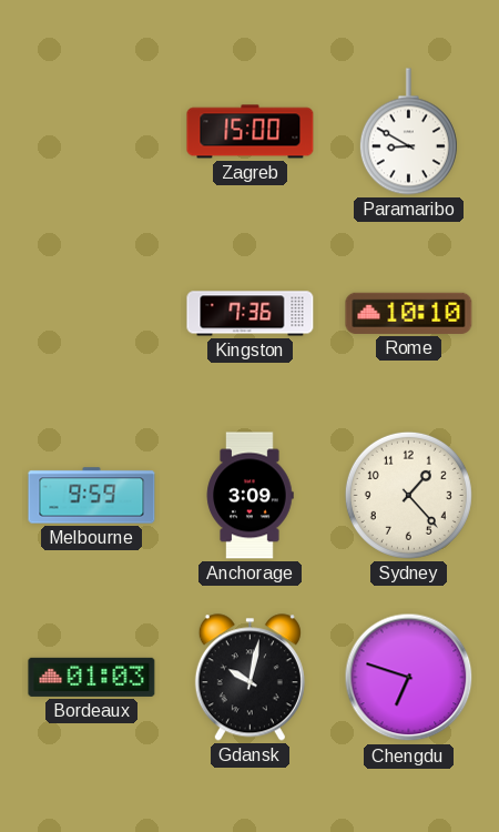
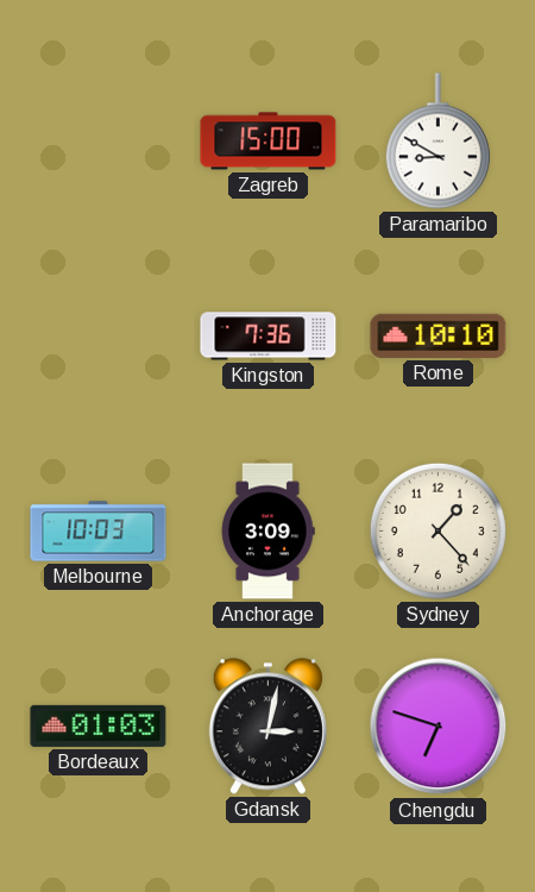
Melbourne: 9:59 -> 10:03
Gdansk: 10:02 -> 3:02
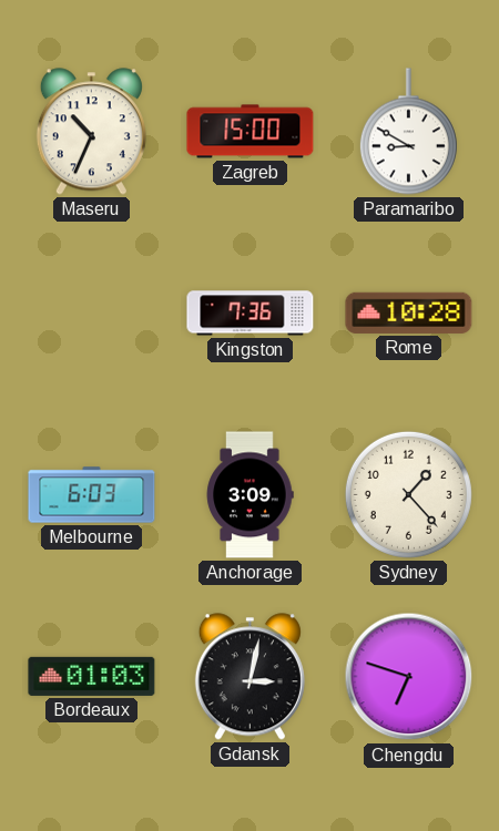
Maseru: none -> 10:34
Rome: 10:10 -> 10:28
Melbourne: 10:03 -> 6:03
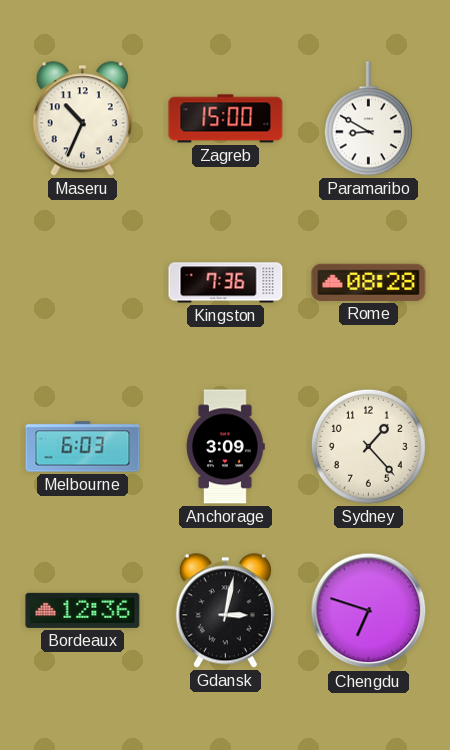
Rome: 10:28 -> 08:28
Bordeaux: 01:03 -> 12:36
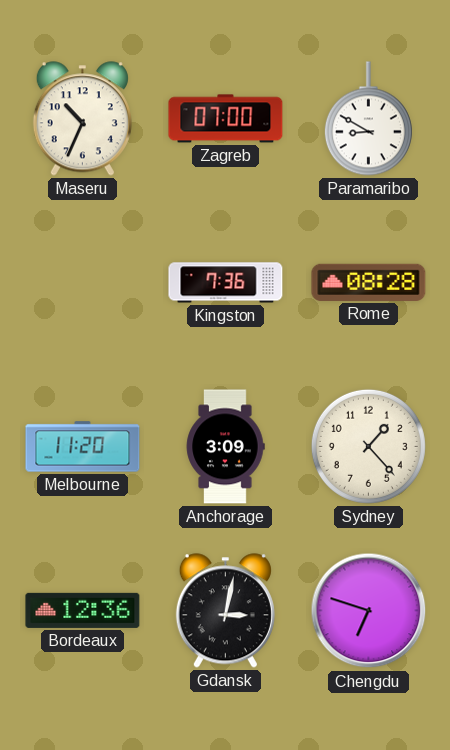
Zagreb: 15:00 -> 07:00
Melbourne: 6:03 -> 11:20
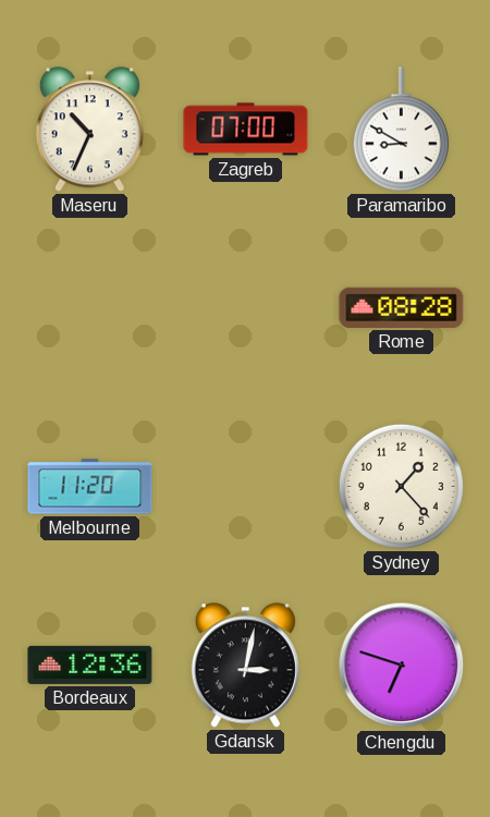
Kingston: 7:36 -> none
Anchorage: 3:09 -> none
